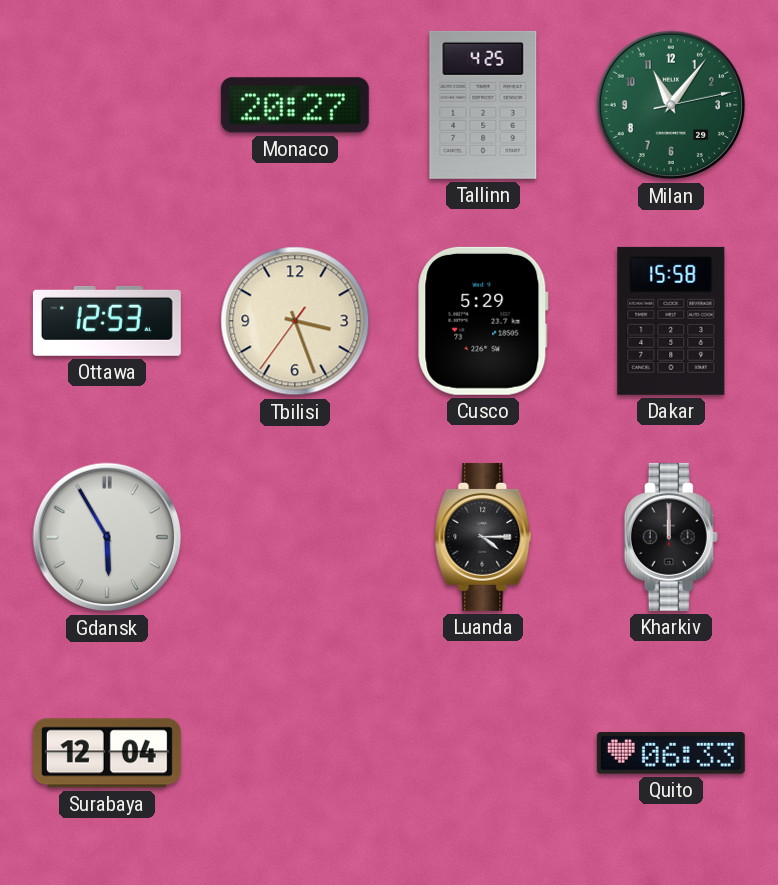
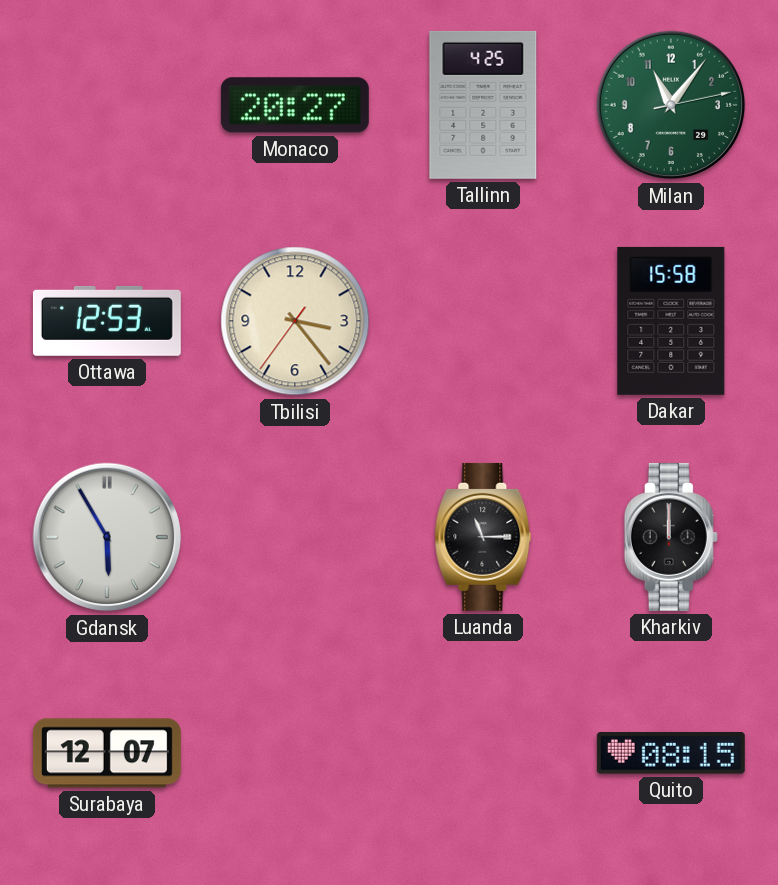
Tbilisi: 3:26 -> 3:23
Cusco: 5:29 -> none
Luanda: 4:15 -> 11:15
Surabaya: 12:04 -> 12:07
Quito: 06:33 -> 08:15
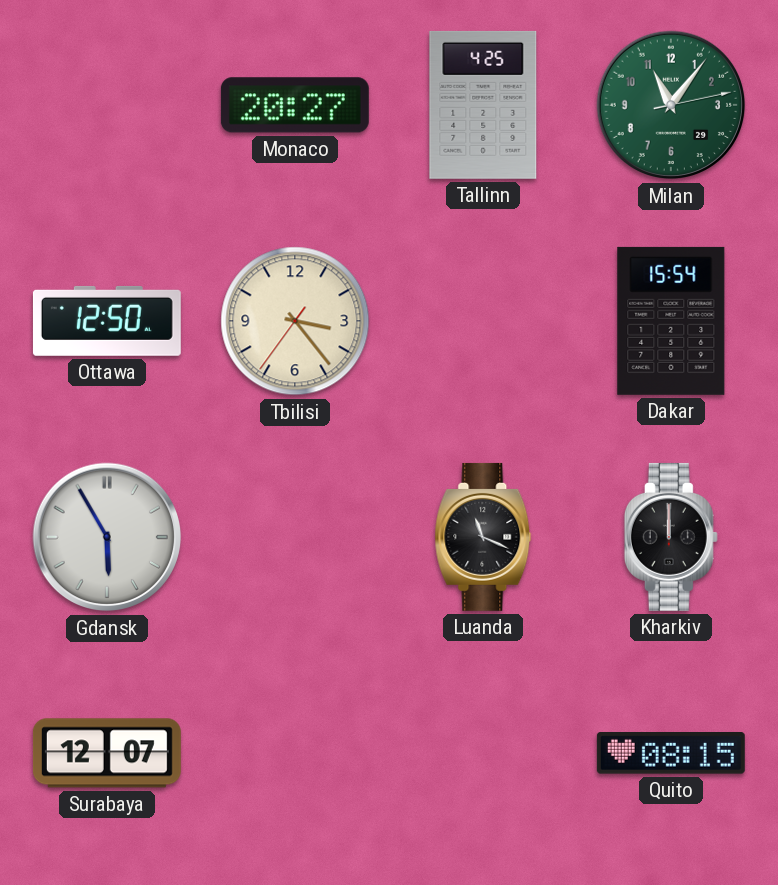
Ottawa: 12:53 -> 12:50
Dakar: 15:58 -> 15:54
Luanda: 11:15 -> 11:19
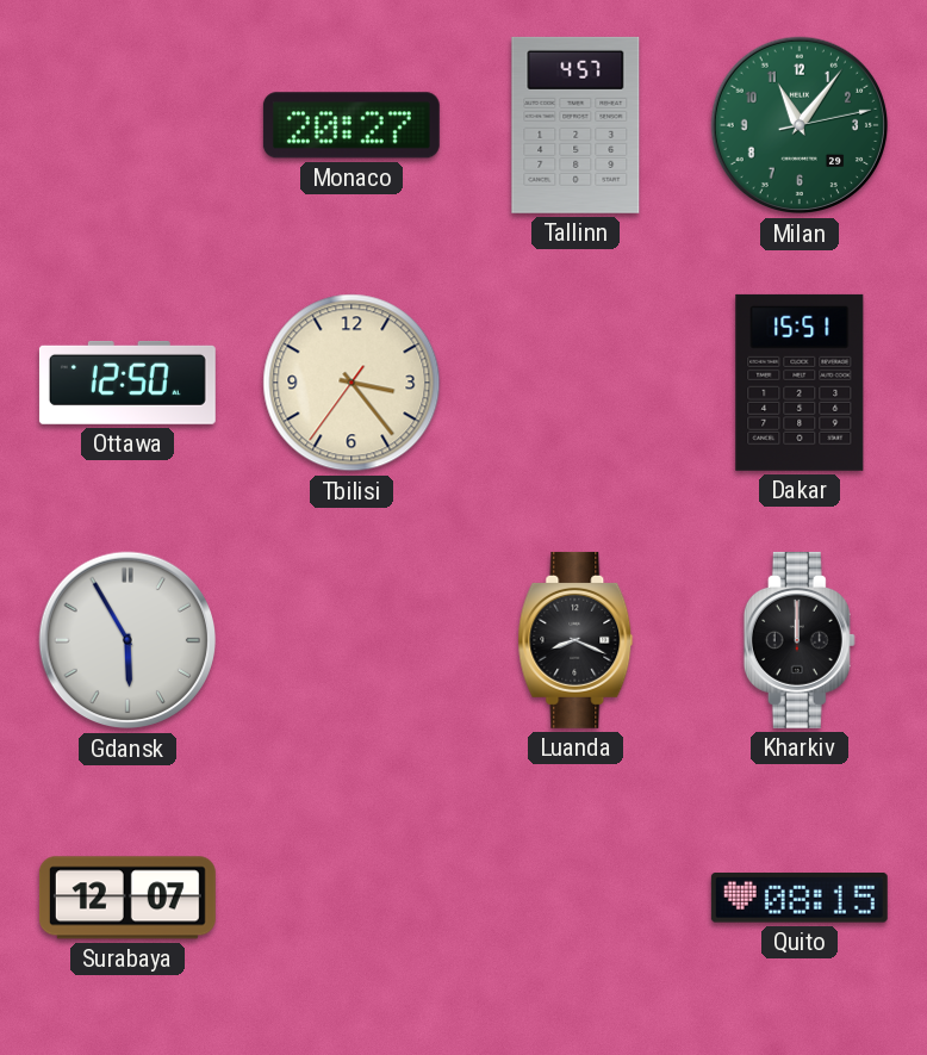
Tallinn: 4:25 -> 4:57
Dakar: 15:54 -> 15:51
Luanda: 11:19 -> 8:19
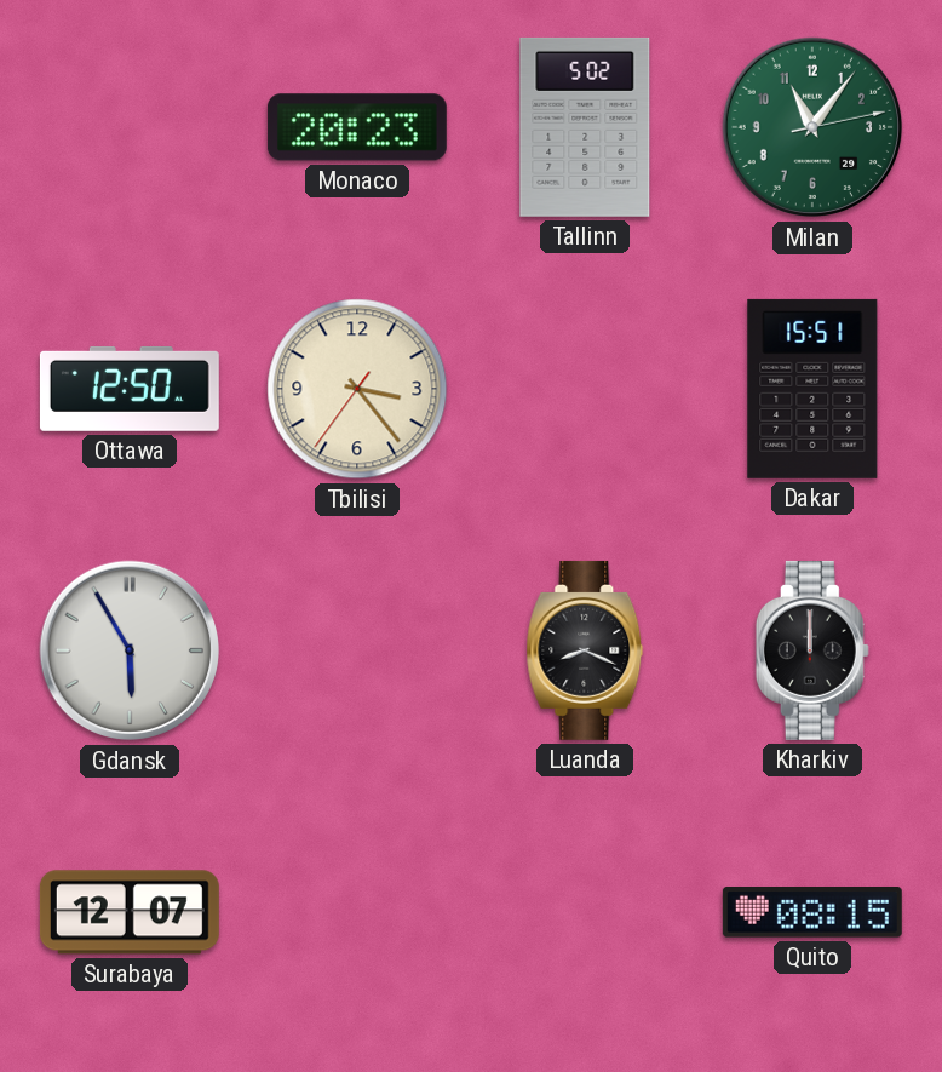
Monaco: 20:27 -> 20:23
Tallinn: 4:57 -> 5:02
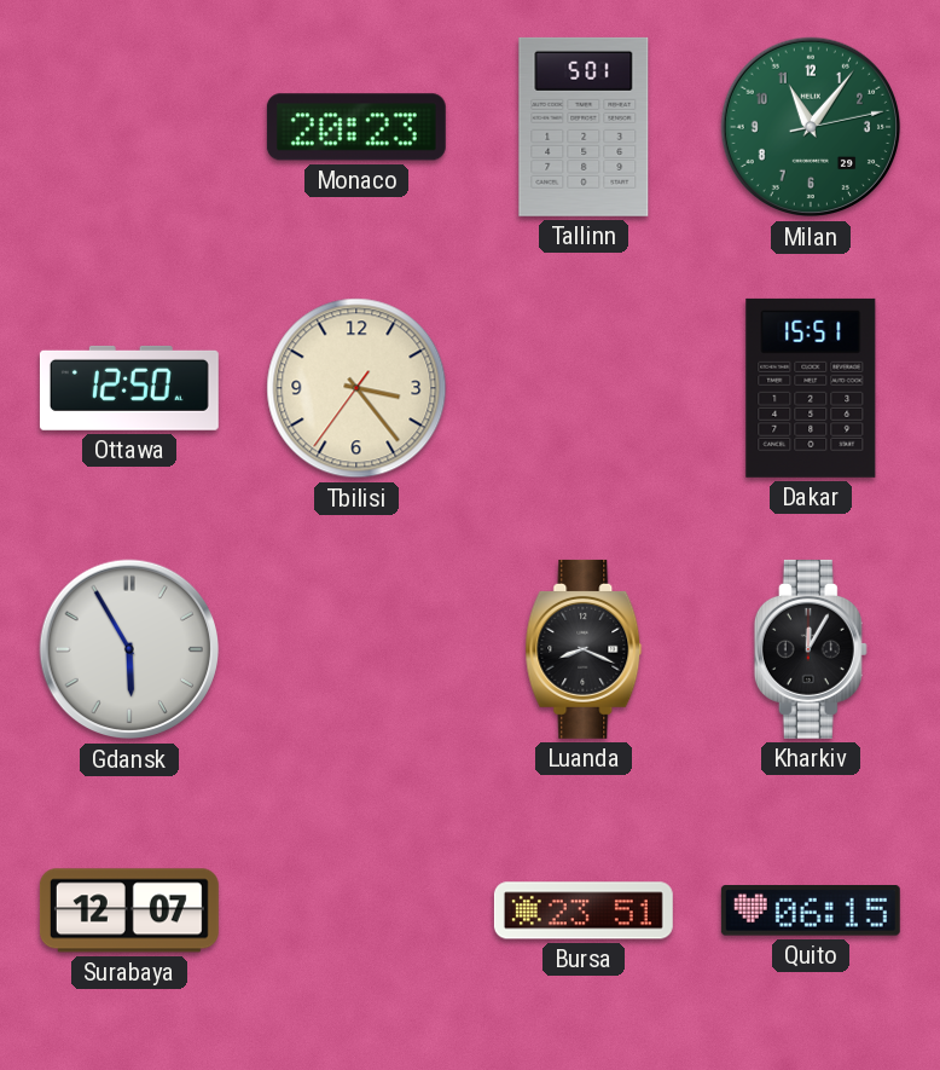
Tallinn: 5:02 -> 5:01
Kharkiv: 12:00 -> 12:05
Bursa: none -> 23:51
Quito: 08:15 -> 06:15
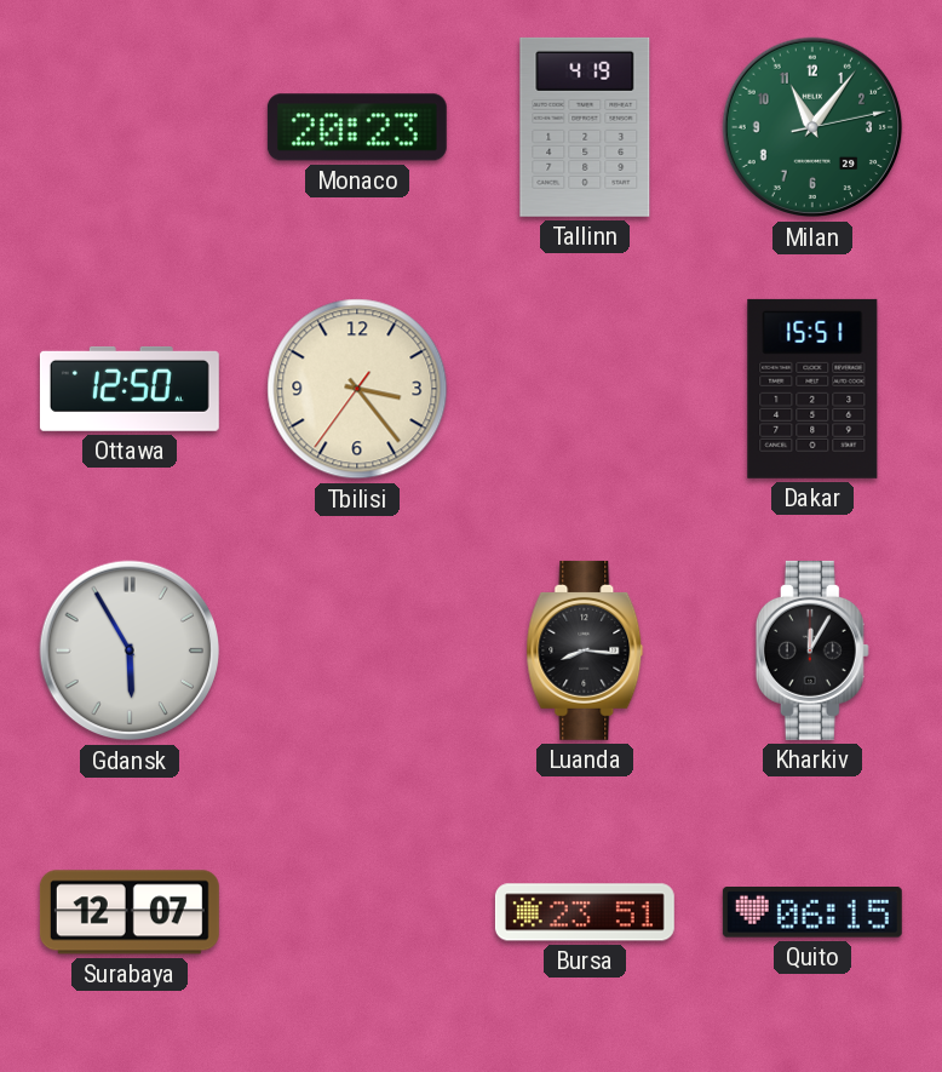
Tallinn: 5:01 -> 4:19
Luanda: 8:19 -> 8:16
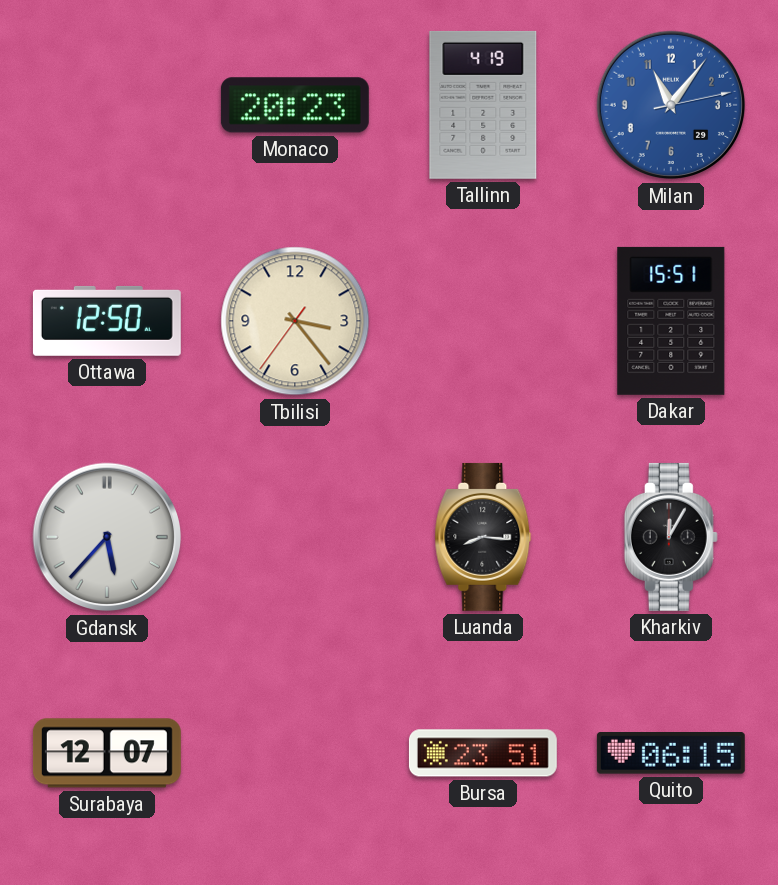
Milan dial: green -> blue
Gdansk: 5:55 -> 5:37
